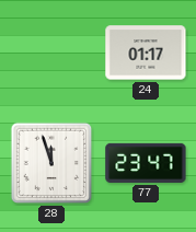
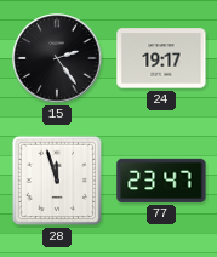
15: none -> 2:24
24: 01:17 -> 19:17
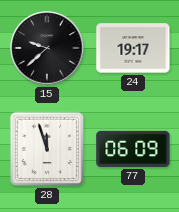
15: 2:24 -> 9:38
77: 23:47 -> 06:09
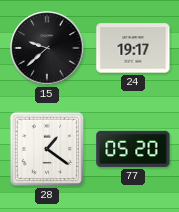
28: 11:57 -> 1:21
77: 06:09 -> 05:20
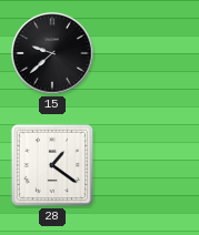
24: 19:17 -> none
77: 05:20 -> none
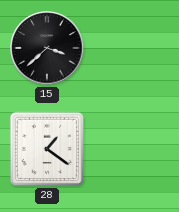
15: 9:38 -> 3:38
